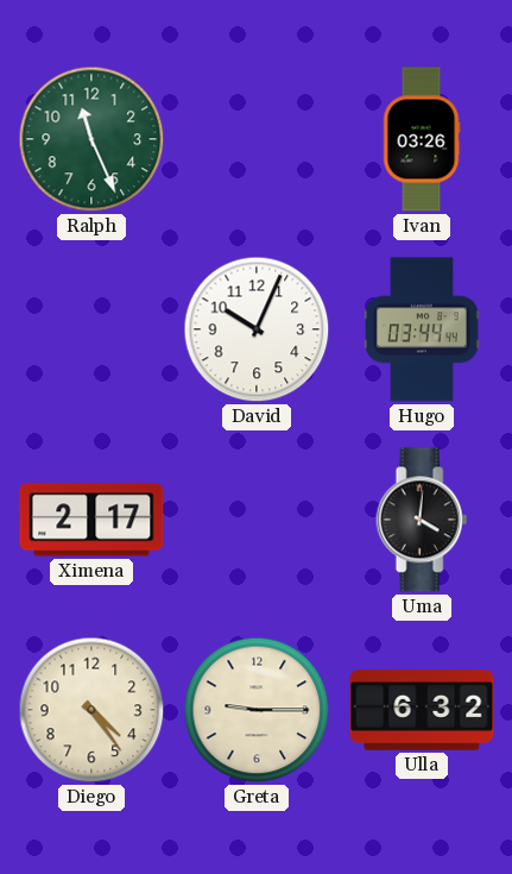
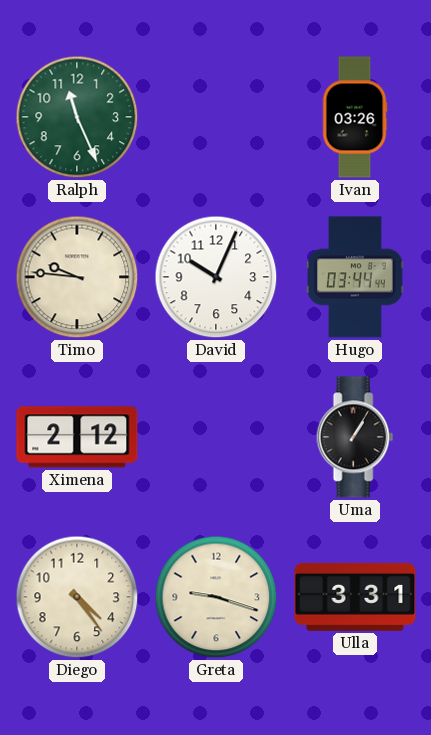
Timo: none -> 9:46
Ximena: 2:17 -> 2:12
Uma: 4:01 -> 1:05
Greta: 9:15 -> 9:18
Ulla: 6:32 -> 3:31
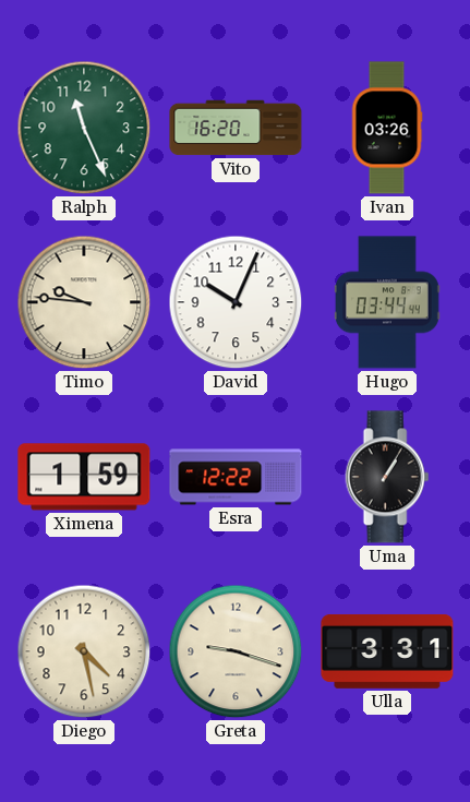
Vito: none -> 16:20
Ximena: 2:12 -> 1:59
Esra: none -> 12:22
Diego: 4:24 -> 4:28
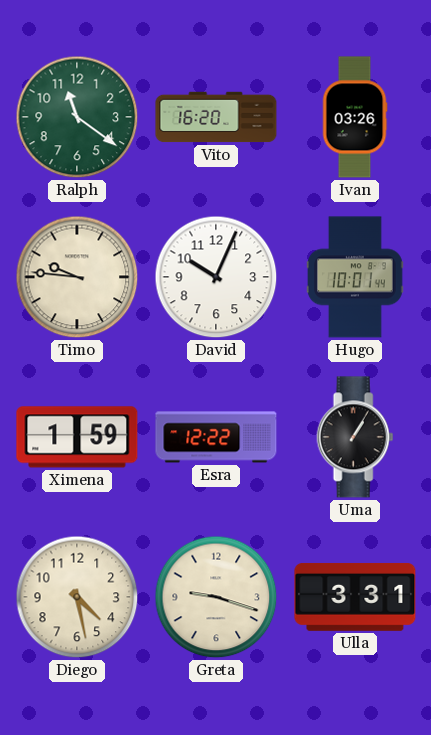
Ralph: 11:26 -> 11:21
Hugo: 03:44 -> 10:01
